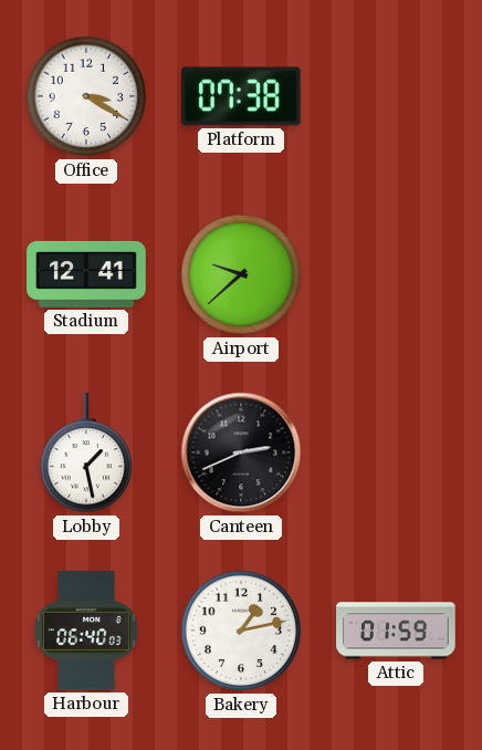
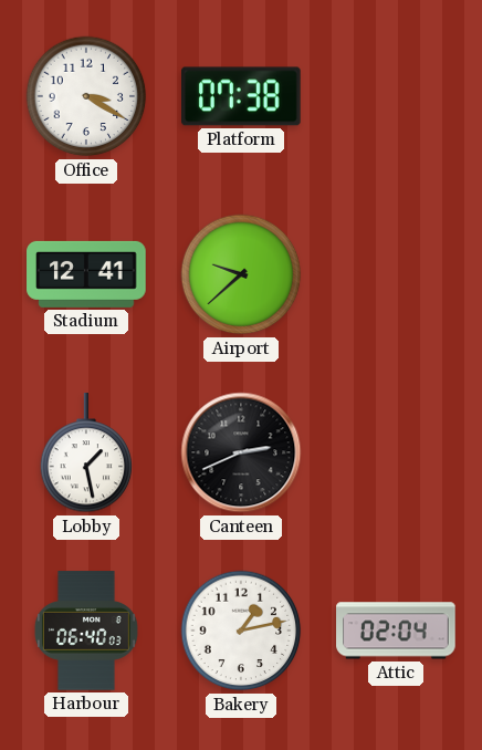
Attic: 01:59 -> 02:04
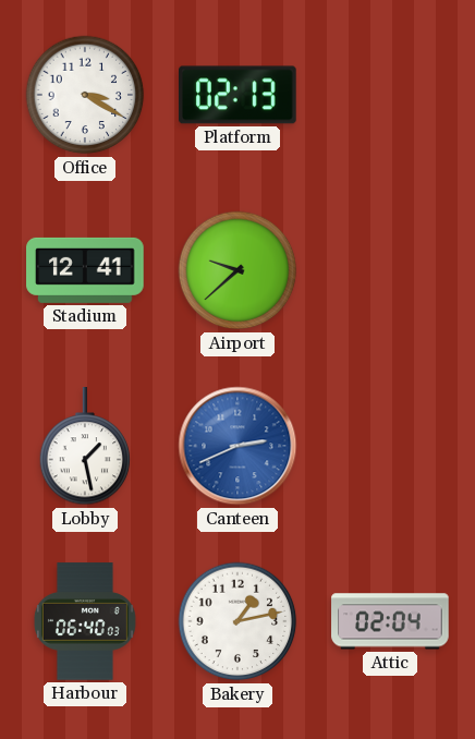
Platform: 07:38 -> 02:13
Canteen dial: black -> blue
